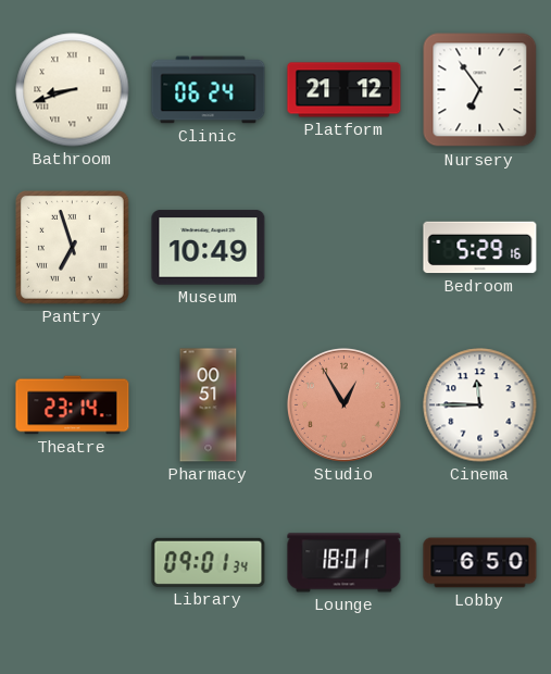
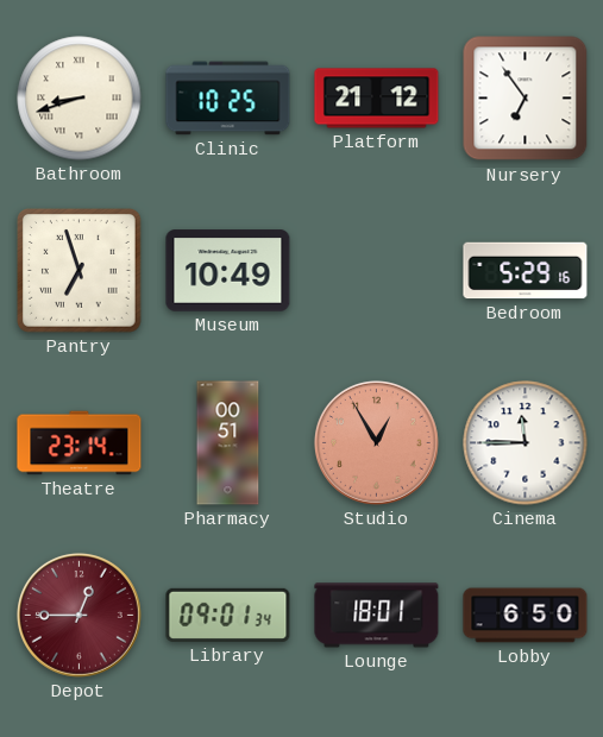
Clinic: 06:24 -> 10:25
Depot: none -> 12:45
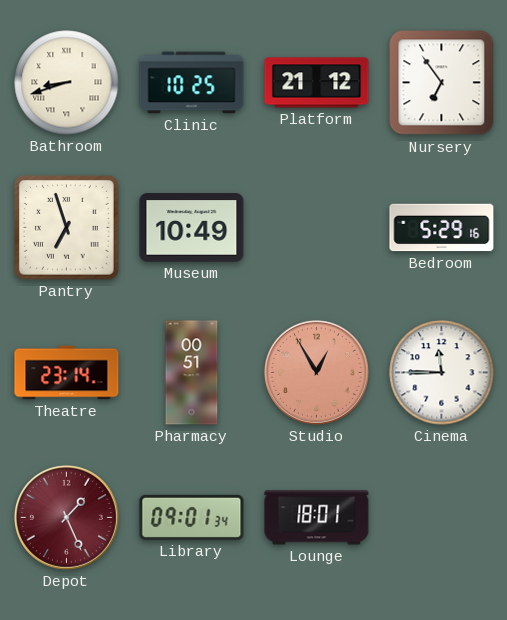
Depot: 12:45 -> 1:26
Lobby: 6:50 -> none
